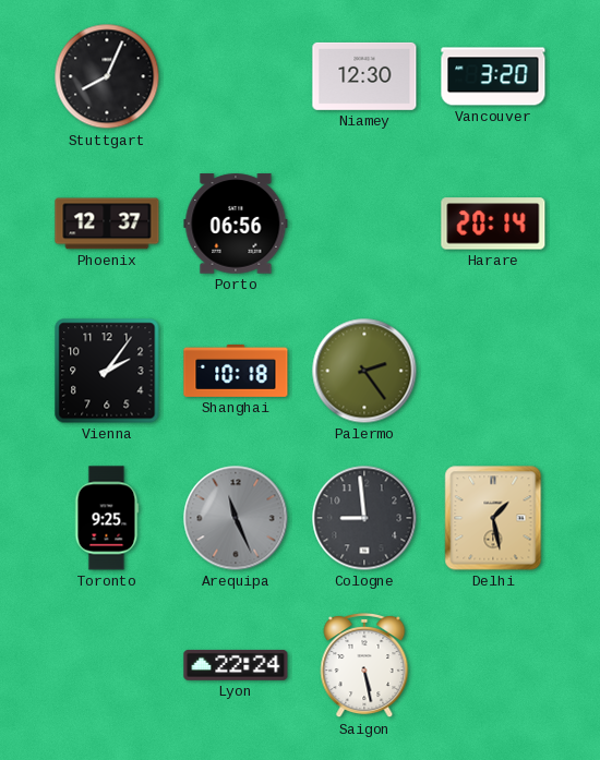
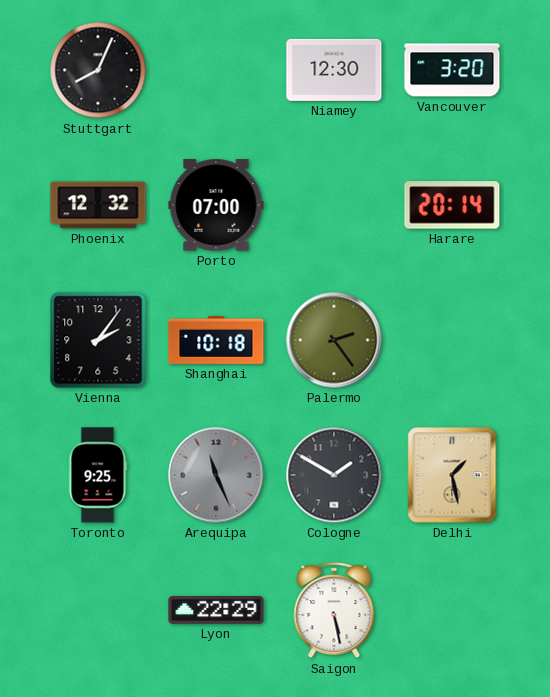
Phoenix: 12:37 -> 12:32
Porto: 06:56 -> 07:00
Cologne: 8:59 -> 1:50
Lyon: 22:24 -> 22:29
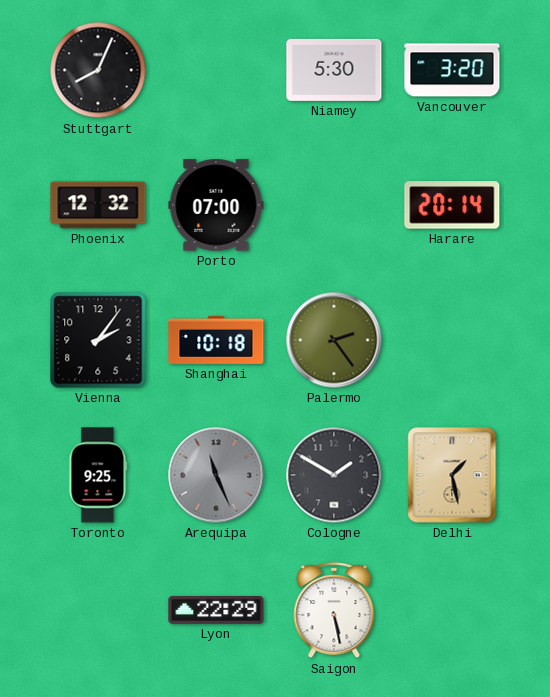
Niamey: 12:30 -> 5:30
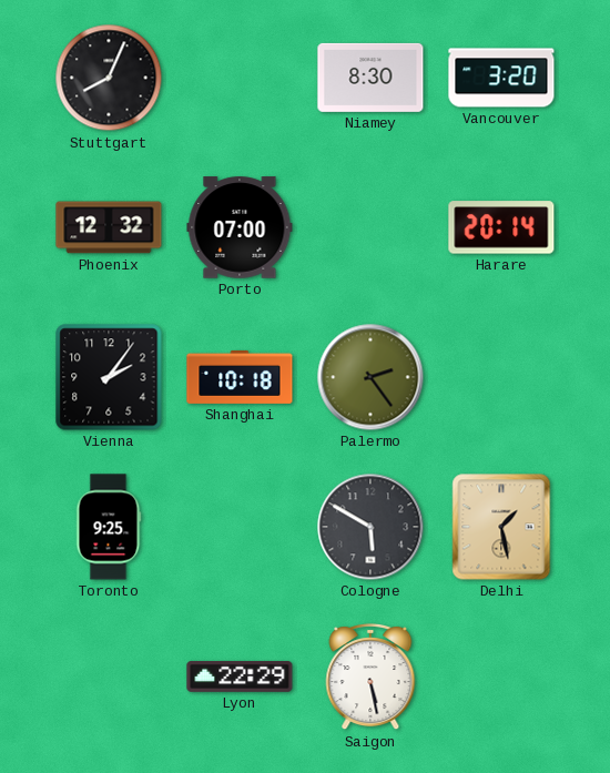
Niamey: 5:30 -> 8:30
Arequipa: 11:26 -> none
Cologne: 1:50 -> 5:50
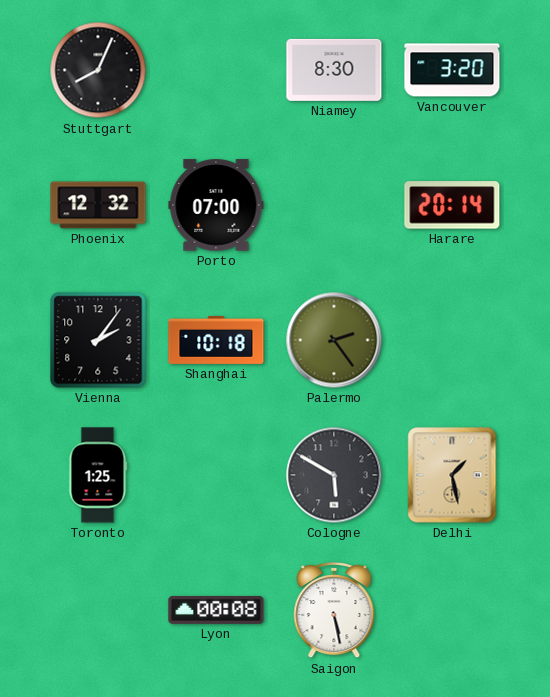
Toronto: 9:25 -> 1:25
Lyon: 22:29 -> 00:08
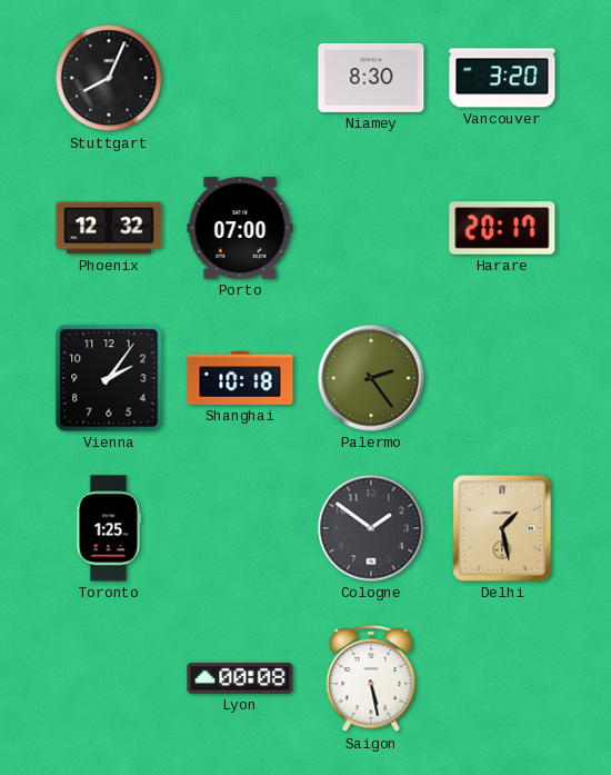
Harare: 20:14 -> 20:17
Cologne: 5:50 -> 1:51
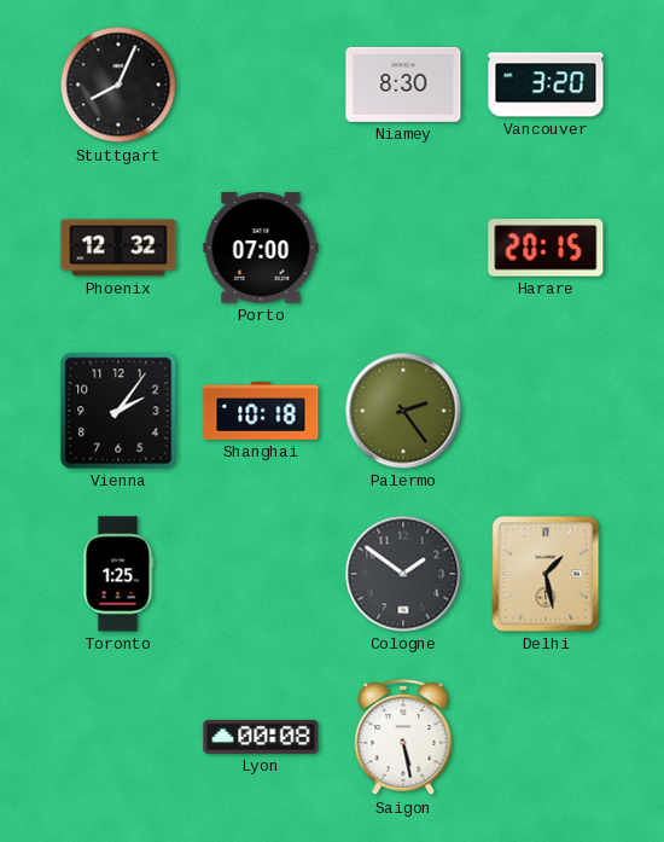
Harare: 20:17 -> 20:15
